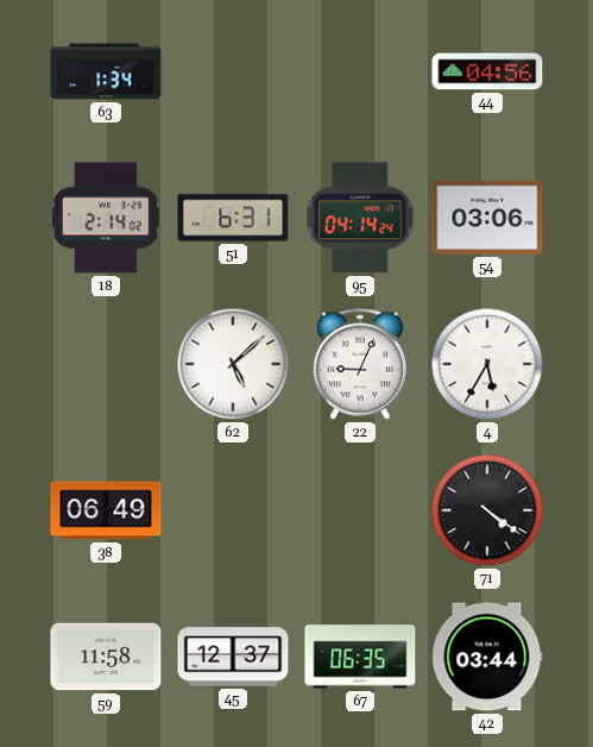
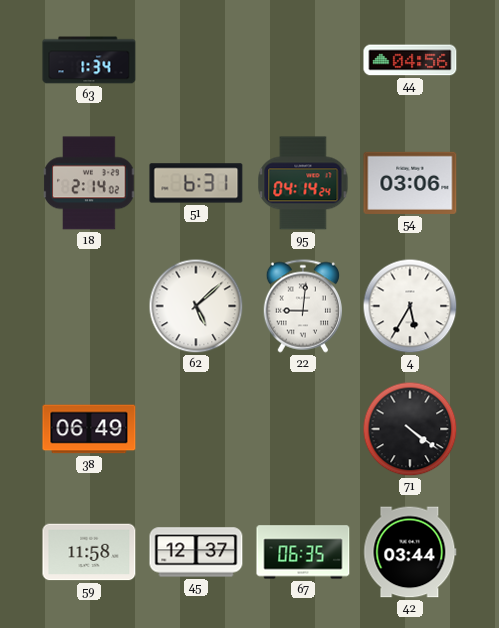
22: 9:04 -> 9:01
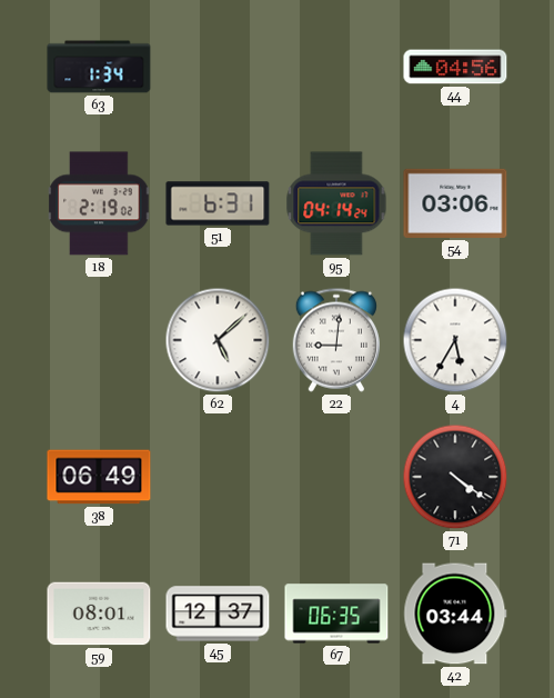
18: 2:14 -> 2:19
59: 11:58 -> 08:01
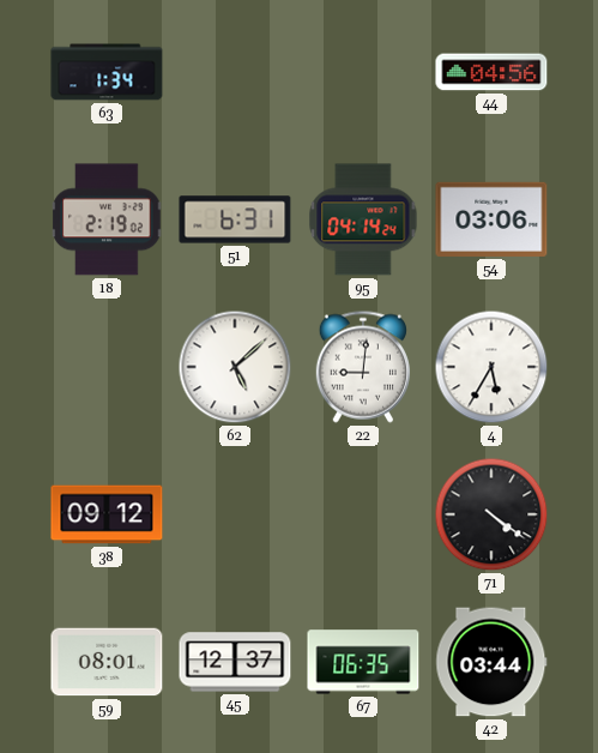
38: 06:49 -> 09:12
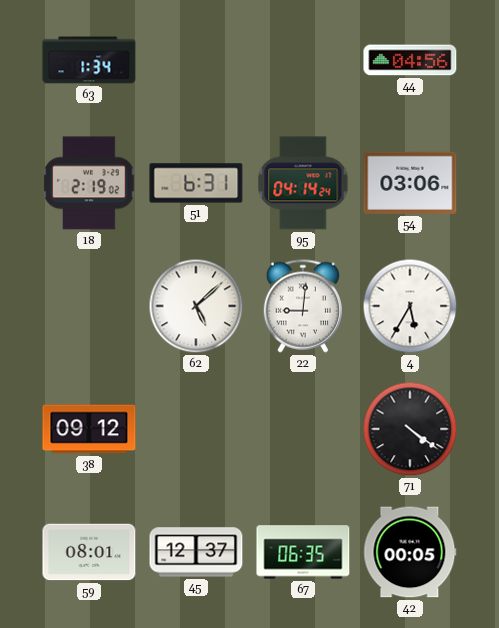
42: 03:44 -> 00:05
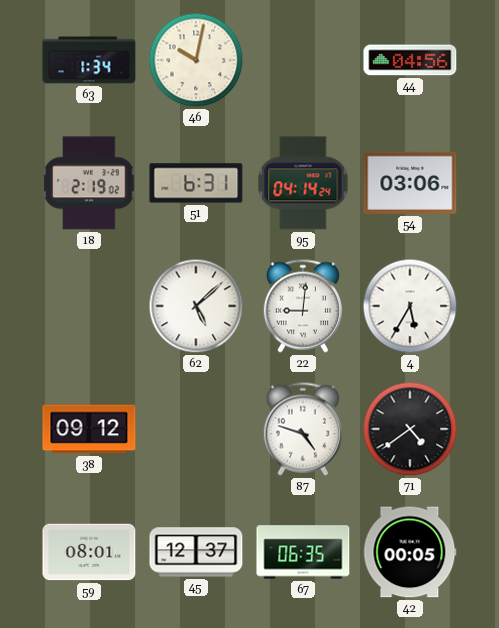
46: none -> 10:02
87: none -> 4:48
71: 4:21 -> 4:39
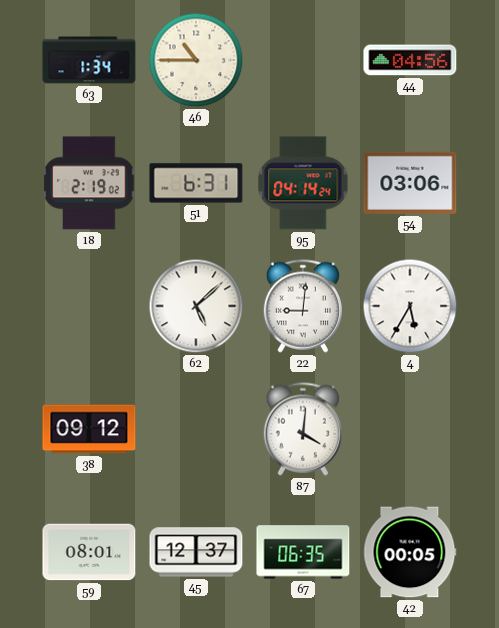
46: 10:02 -> 10:45
87: 4:48 -> 4:01
71: 4:39 -> none
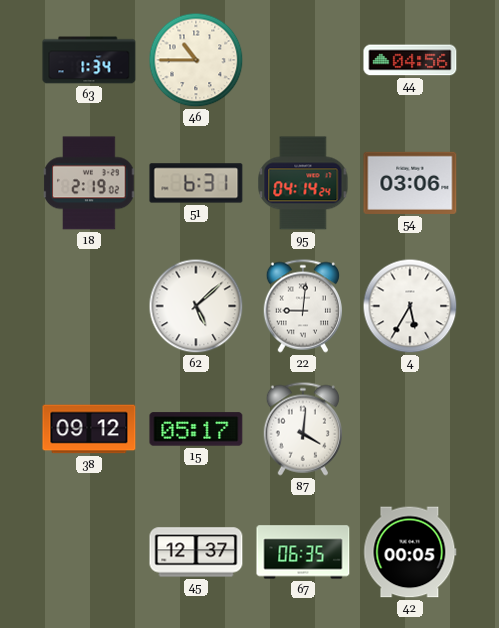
15: none -> 05:17
59: 08:01 -> none
